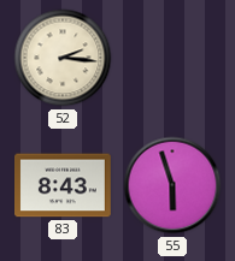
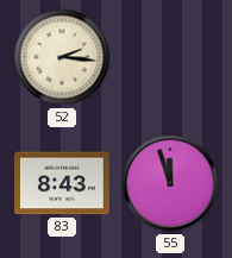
55: 5:57 -> 11:57
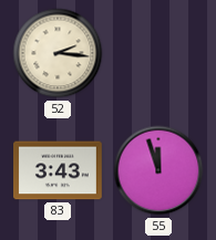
83: 8:43 -> 3:43
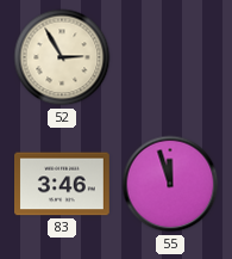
52: 2:16 -> 2:55
83: 3:43 -> 3:46
